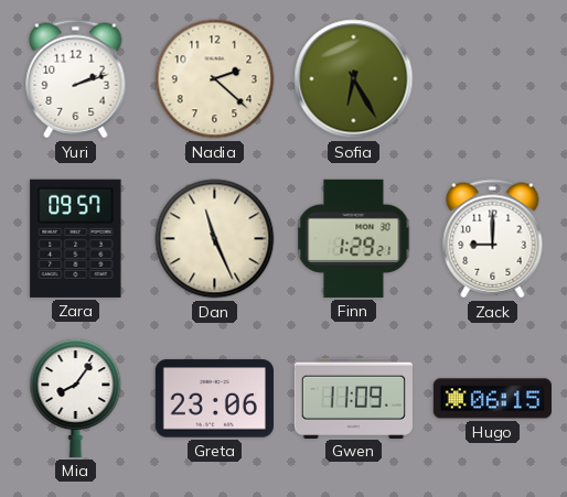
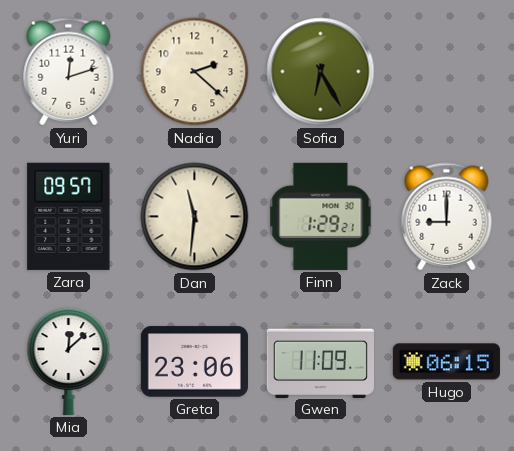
Yuri: 2:12 -> 12:12
Dan: 11:26 -> 11:31
Mia: 8:06 -> 12:08
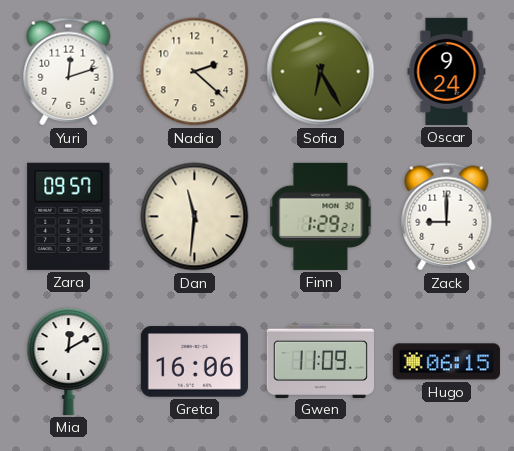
Oscar: none -> 9:24
Mia: 12:08 -> 12:10
Greta: 23:06 -> 16:06
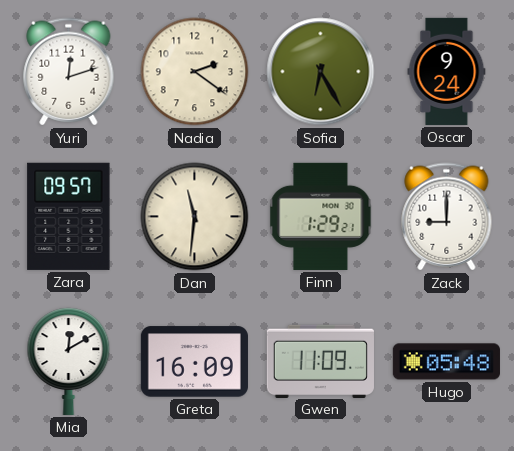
Nadia: 2:22 -> 2:21
Greta: 16:06 -> 16:09
Hugo: 06:15 -> 05:48
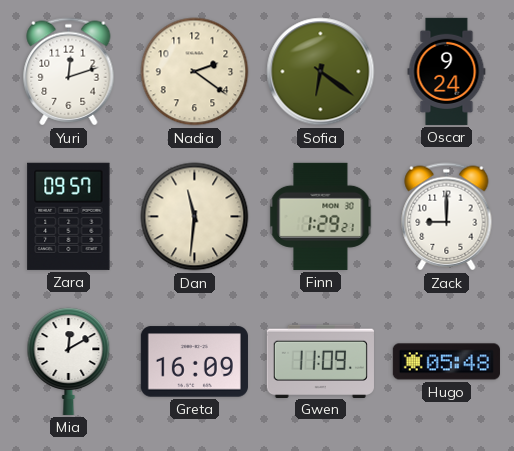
Sofia: 6:25 -> 6:21
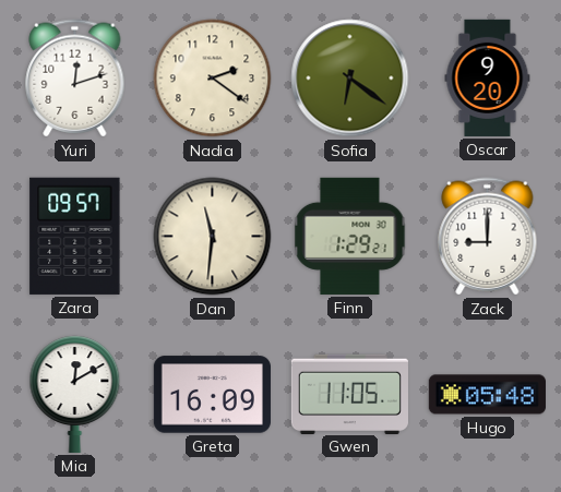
Oscar: 9:24 -> 9:20
Gwen: 11:09 -> 11:05
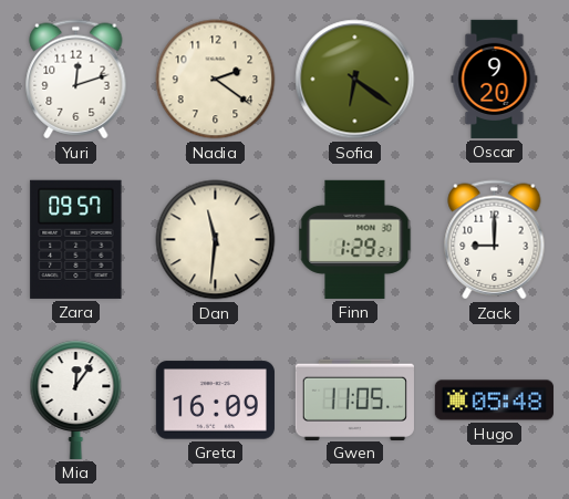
Mia: 12:10 -> 12:06
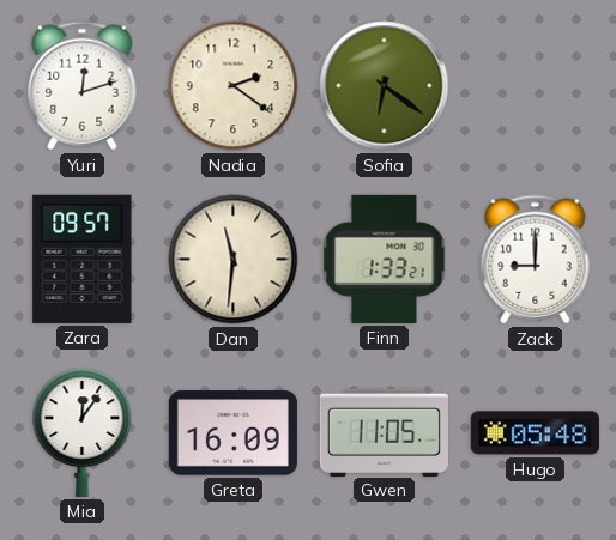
Oscar: 9:20 -> none
Finn: 1:29 -> 1:33
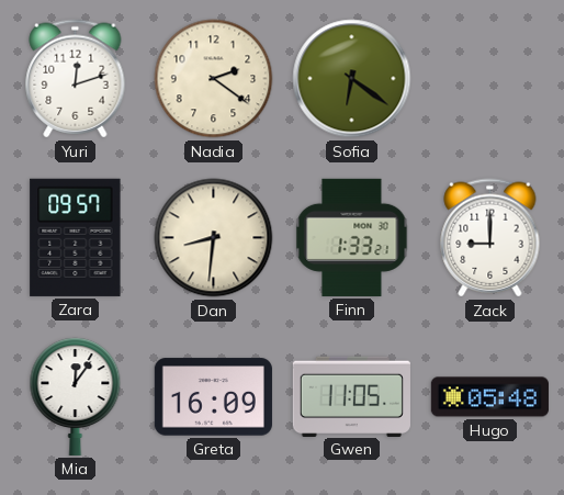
Dan: 11:31 -> 8:31
